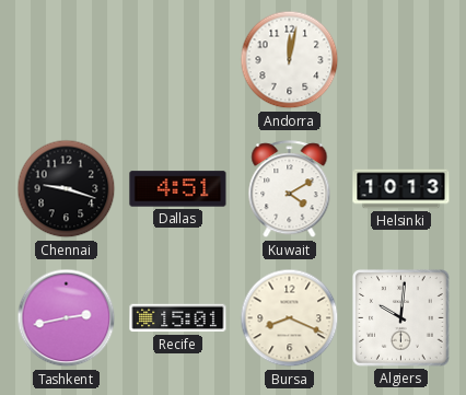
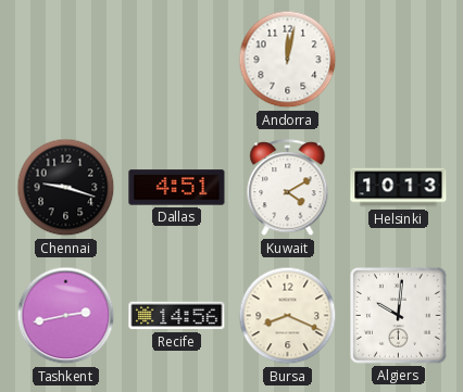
Recife: 15:01 -> 14:56
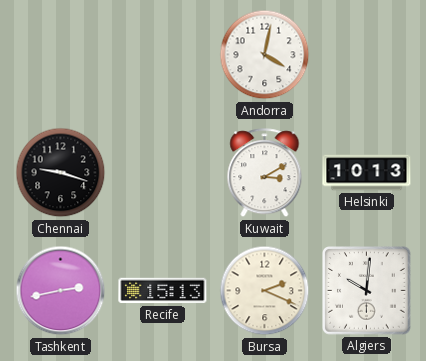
Andorra: 12:02 -> 4:02
Dallas: 4:51 -> none
Kuwait: 4:10 -> 3:10
Recife: 14:56 -> 15:13
Bursa: 8:19 -> 2:19
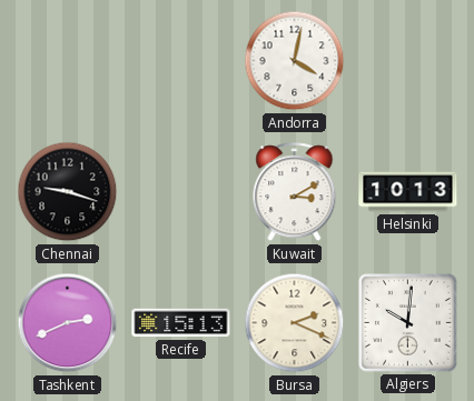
Tashkent: 2:43 -> 2:41
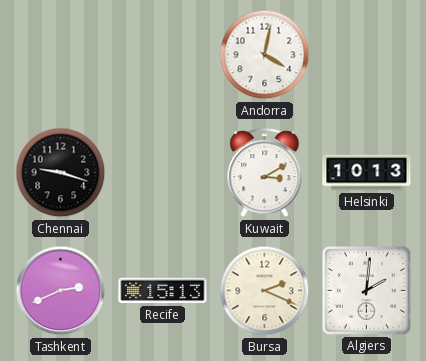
Algiers: 10:01 -> 2:01
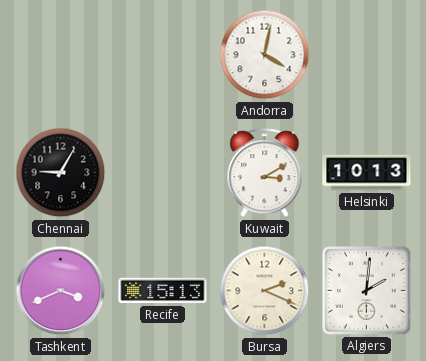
Chennai: 9:18 -> 9:05
Tashkent: 2:41 -> 3:41
